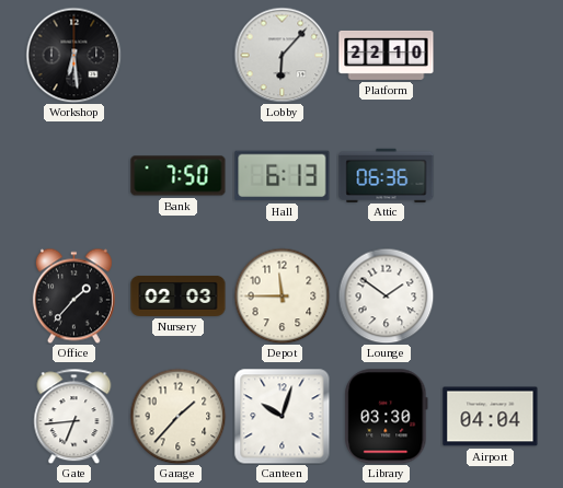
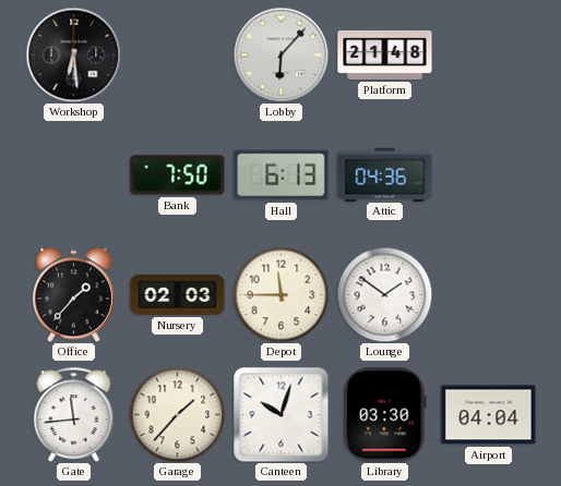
Platform: 22:10 -> 21:48
Attic: 06:36 -> 04:36
Gate: 6:44 -> 11:44
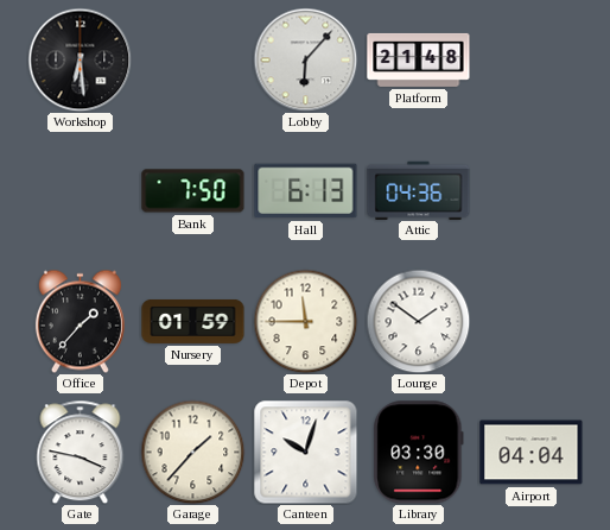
Nursery: 02:03 -> 01:59
Gate: 11:44 -> 3:47
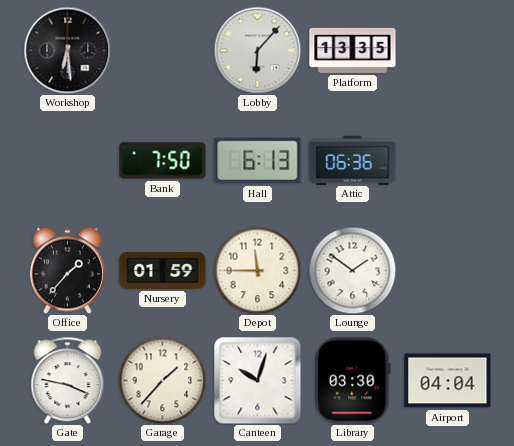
Platform: 21:48 -> 13:35
Attic: 04:36 -> 06:36
